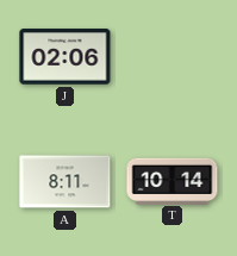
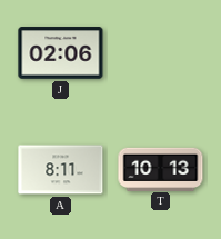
T: 10:14 -> 10:13
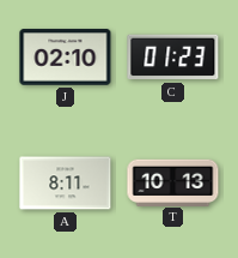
J: 02:06 -> 02:10
C: none -> 01:23
